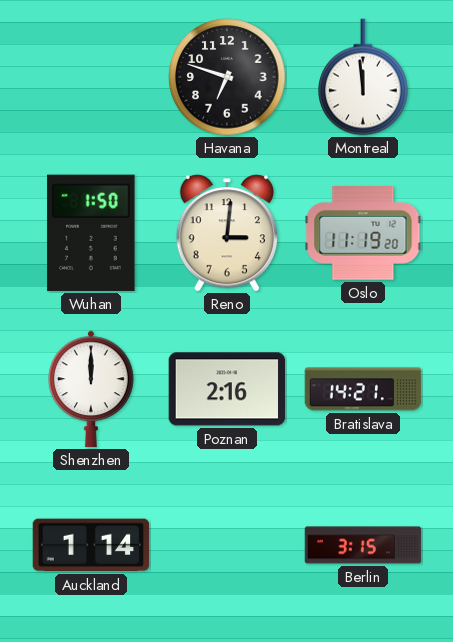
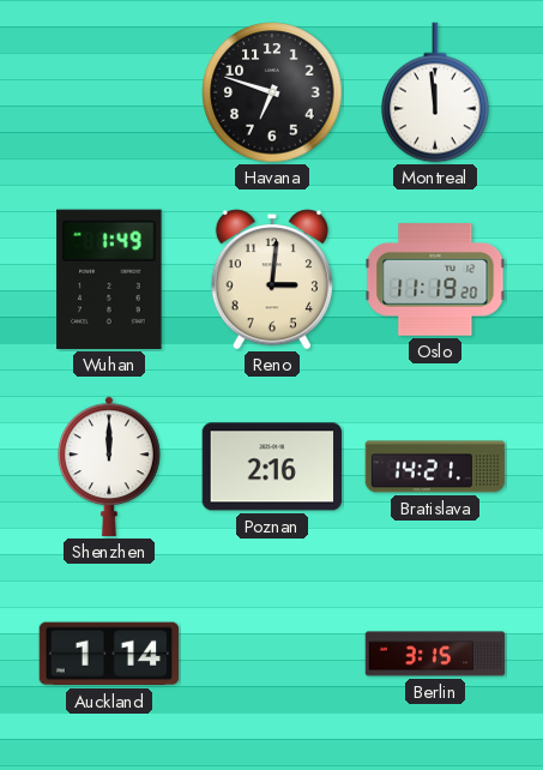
Wuhan: 1:50 -> 1:49
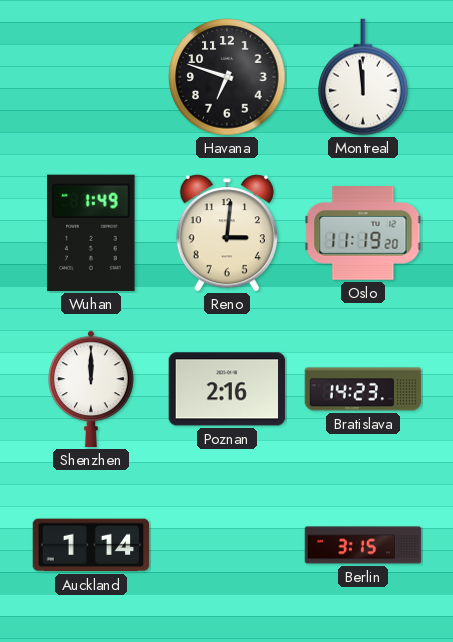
Bratislava: 14:21 -> 14:23
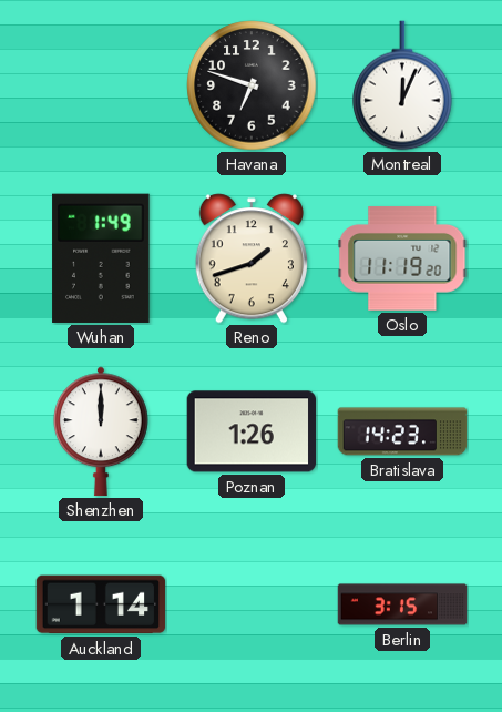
Montreal: 11:59 -> 12:04
Reno: 3:01 -> 1:42
Poznan: 2:16 -> 1:26
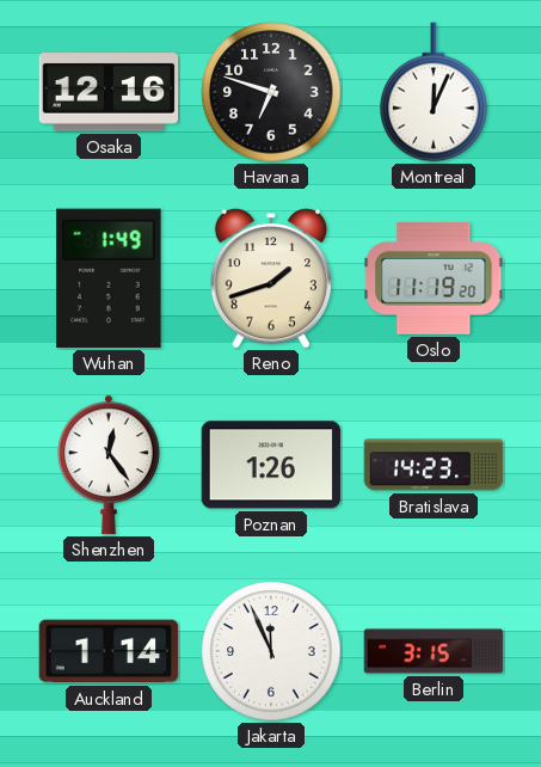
Osaka: none -> 12:16
Shenzhen: 12:00 -> 12:24
Jakarta: none -> 11:56
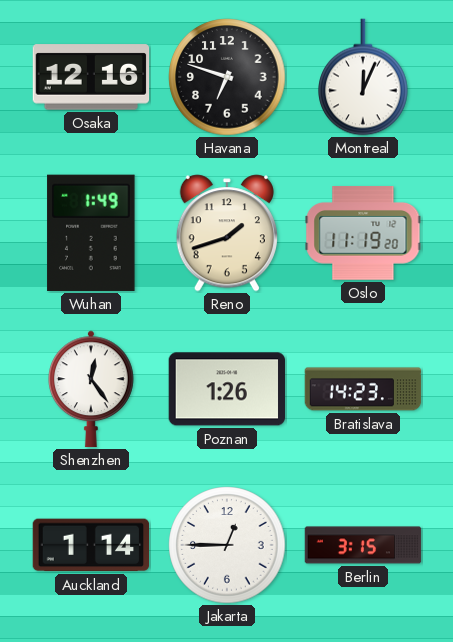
Jakarta: 11:56 -> 12:45
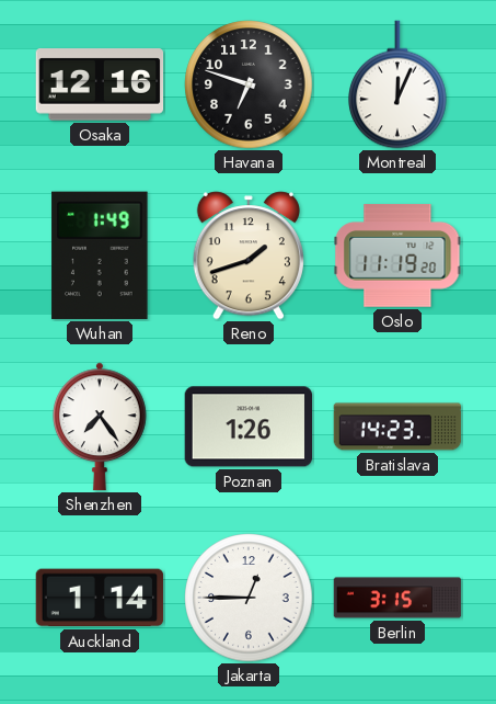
Shenzhen: 12:24 -> 7:24
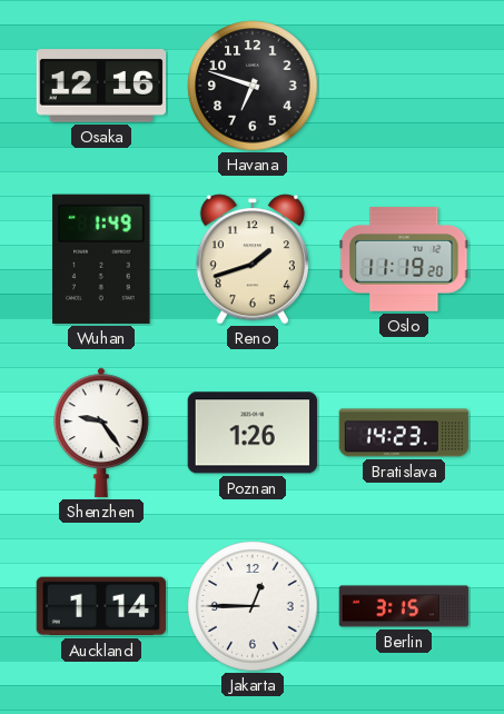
Montreal: 12:04 -> none
Shenzhen: 7:24 -> 9:24
